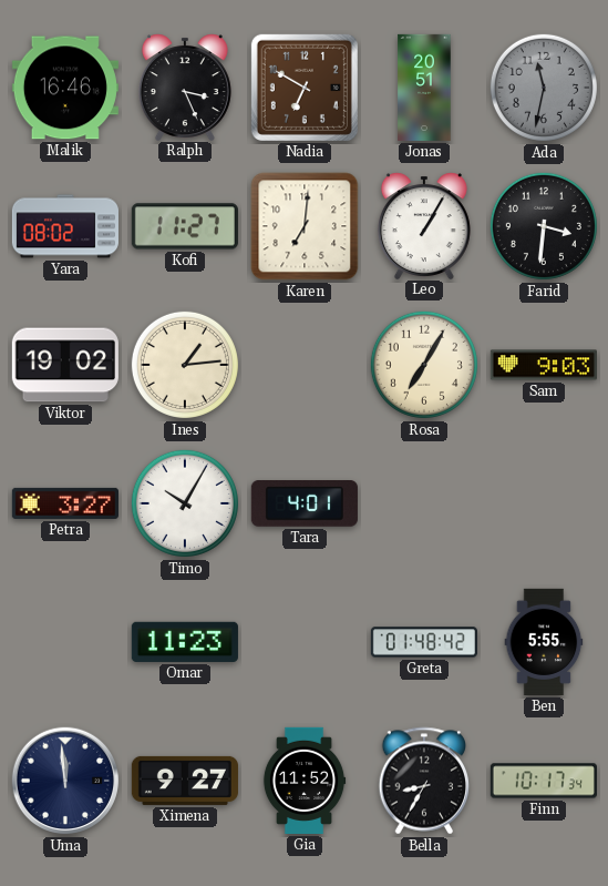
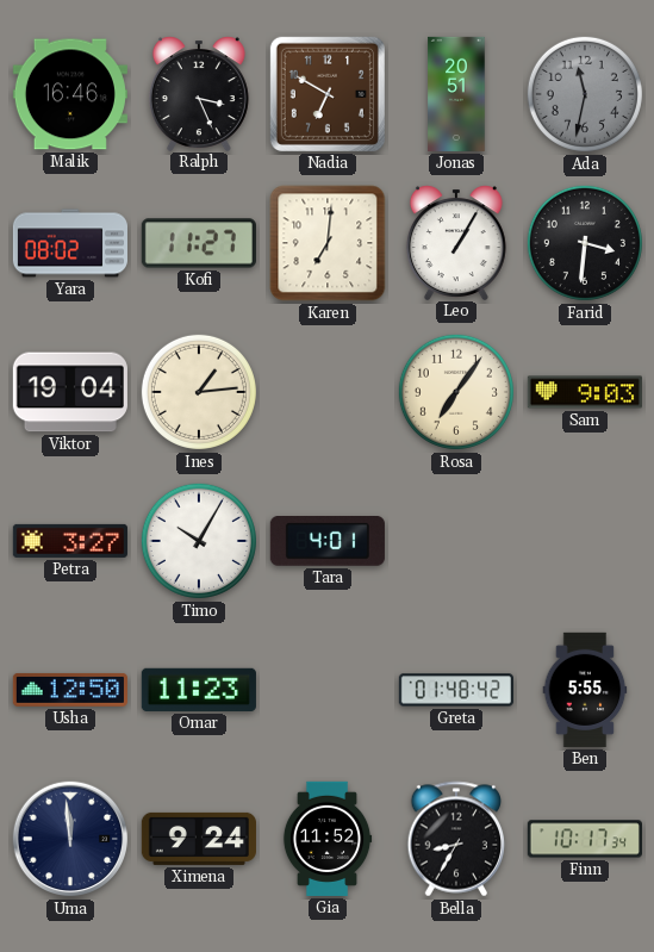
Viktor: 19:02 -> 19:04
Rosa: 7:05 -> 7:06
Usha: none -> 12:50
Ximena: 9:27 -> 9:24
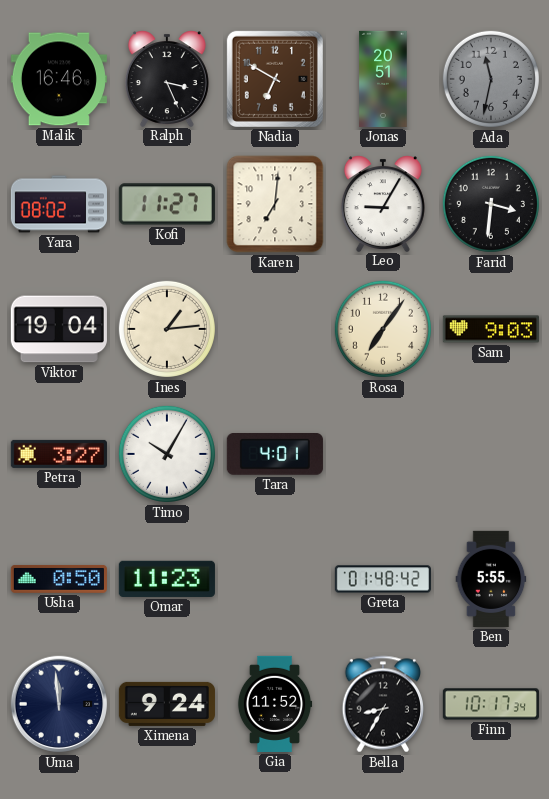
Leo: 1:05 -> 9:05
Usha: 12:50 -> 0:50
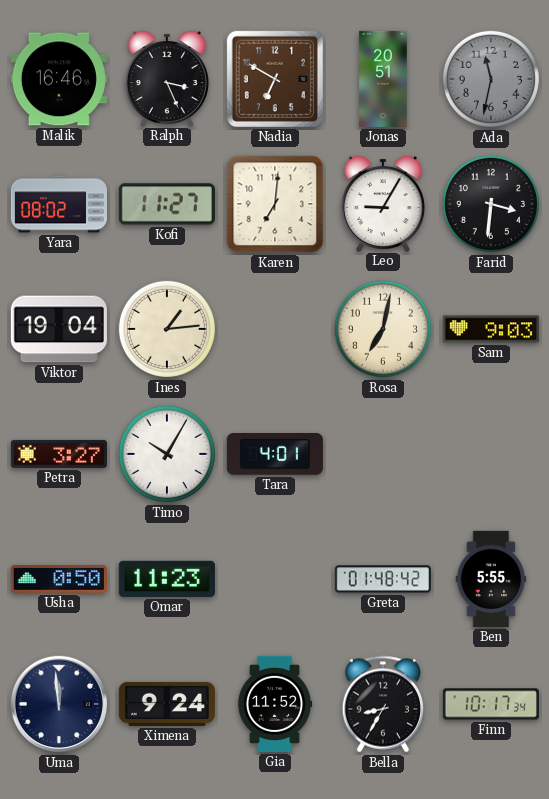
Rosa: 7:06 -> 7:02
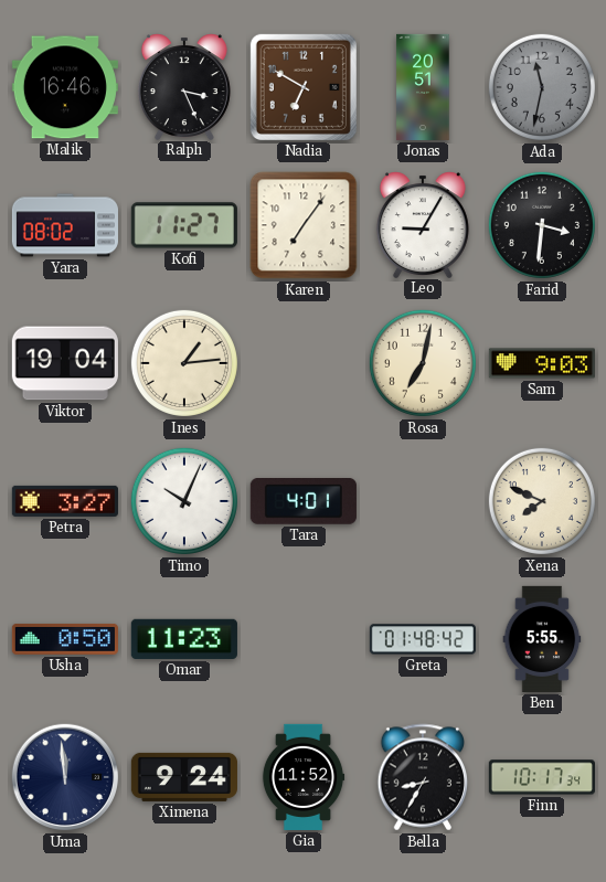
Karen: 7:01 -> 7:06
Timo: 10:05 -> 10:04
Xena: none -> 7:49
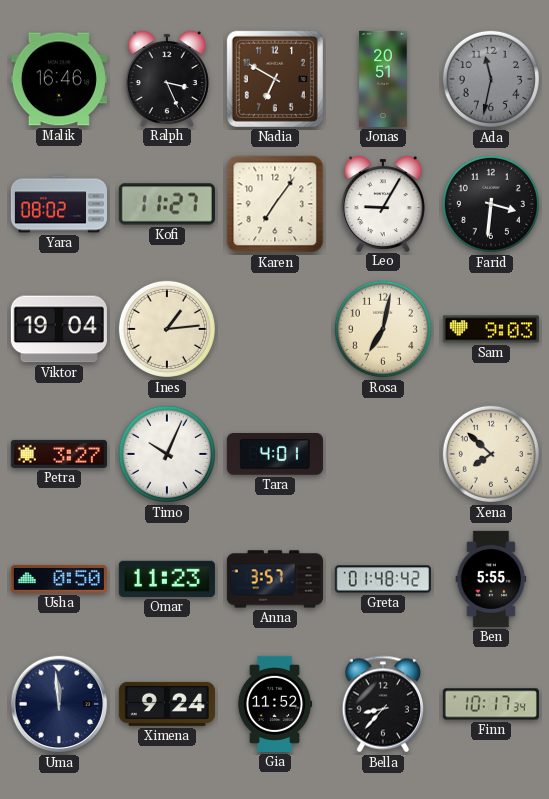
Xena: 7:49 -> 7:52
Anna: none -> 3:57
Bella: 8:35 -> 8:37
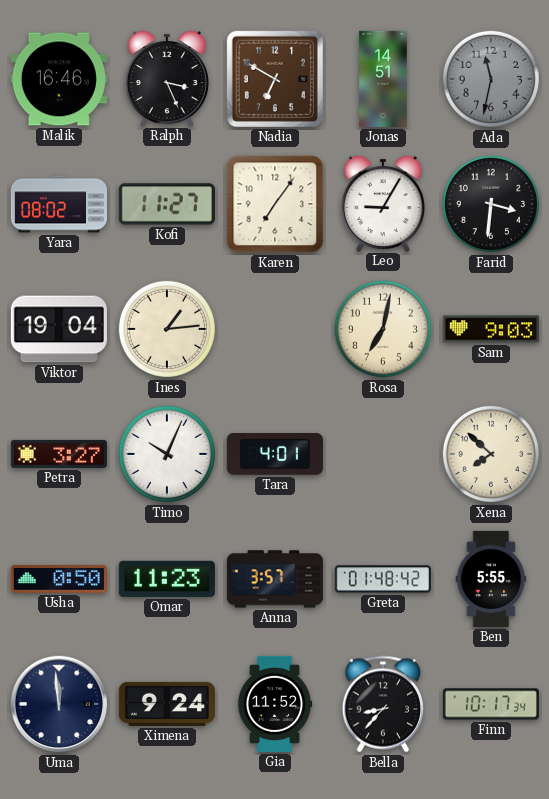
Jonas: 20:51 -> 14:51
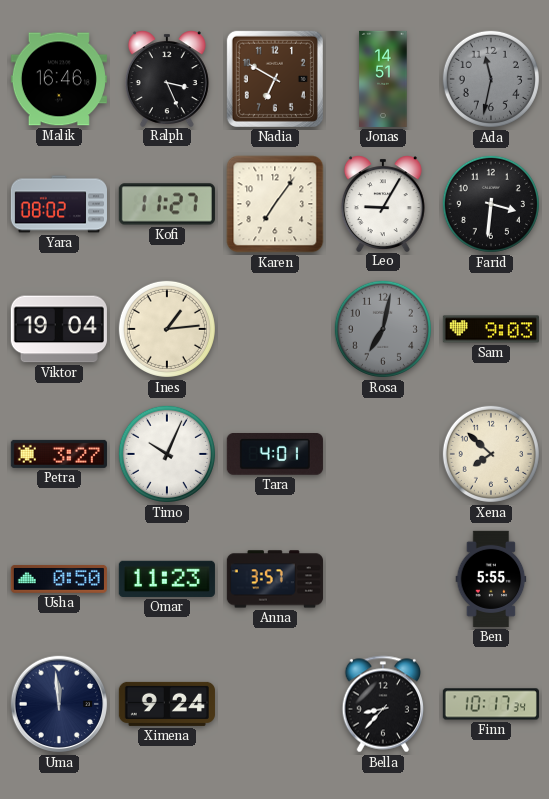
Rosa dial: cream -> grey
Greta: 01:48 -> none
Gia: 11:52 -> none
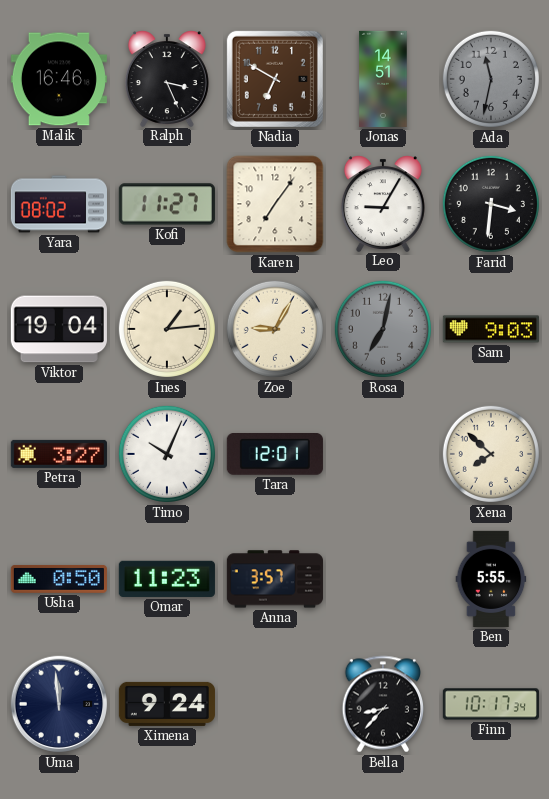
Zoe: none -> 9:05
Tara: 4:01 -> 12:01
